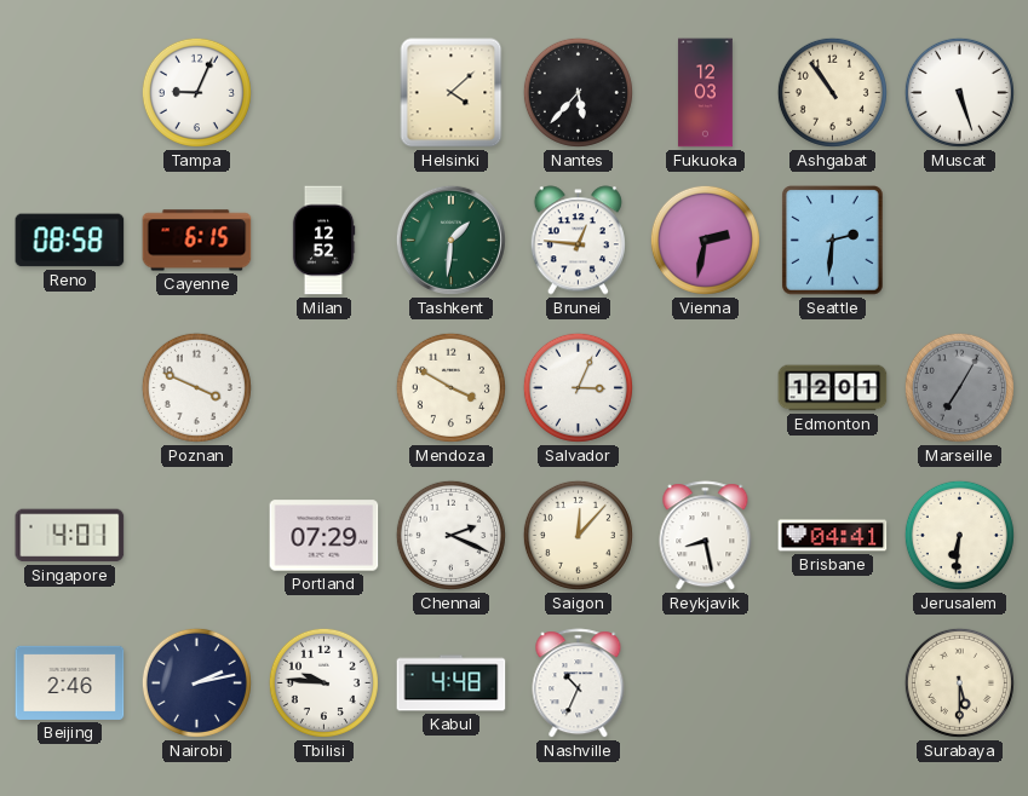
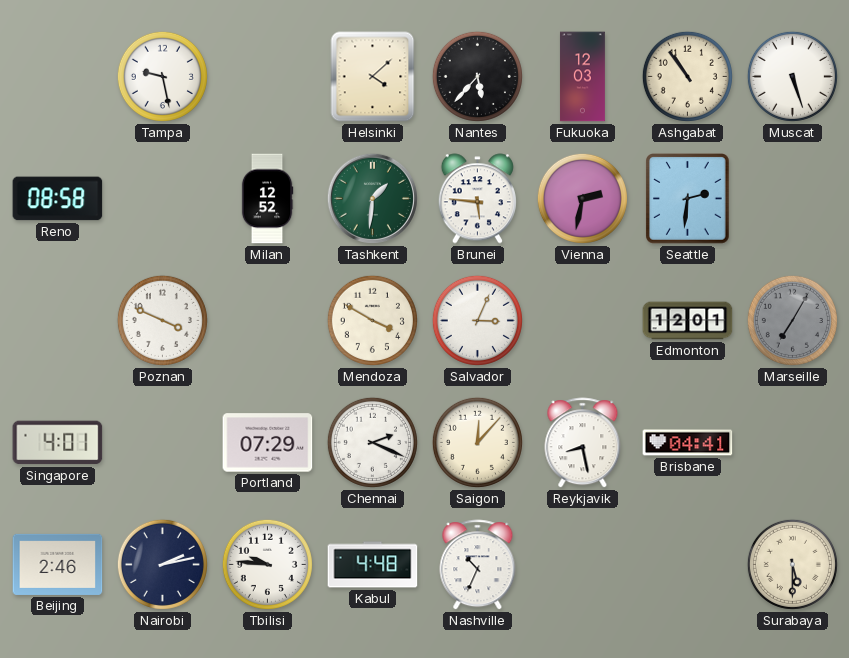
Tampa: 9:04 -> 9:28
Cayenne: 6:15 -> none
Brunei: 12:46 -> 5:46
Jerusalem: 6:31 -> none
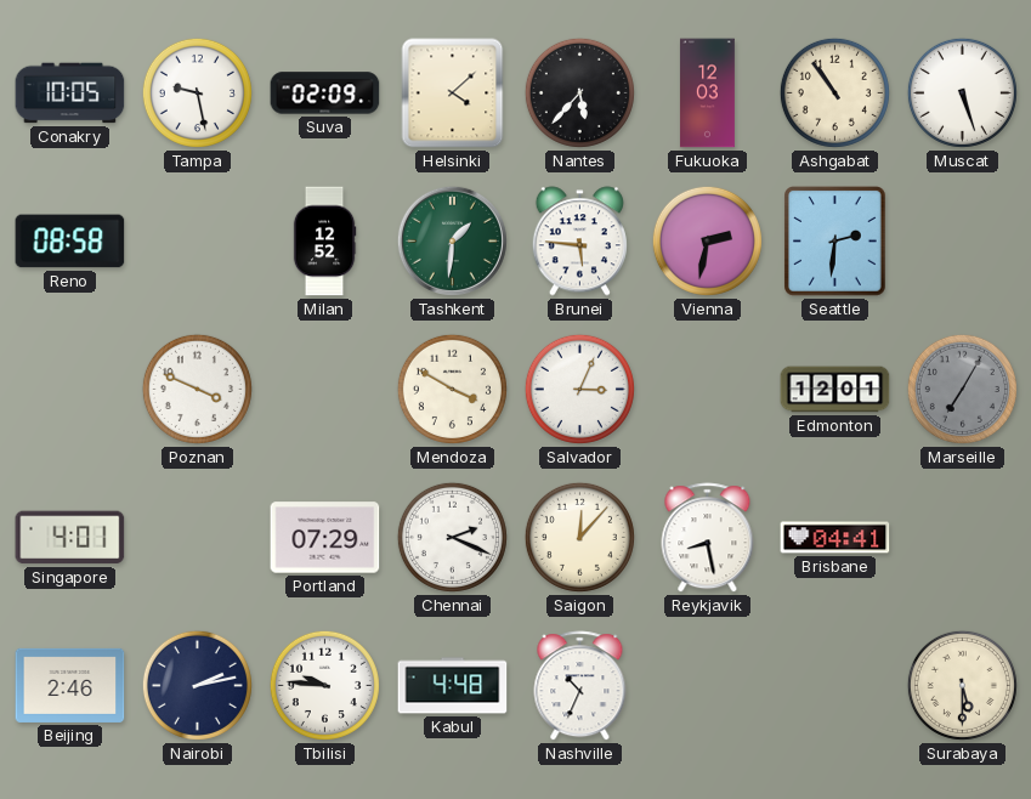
Conakry: none -> 10:05
Suva: none -> 02:09
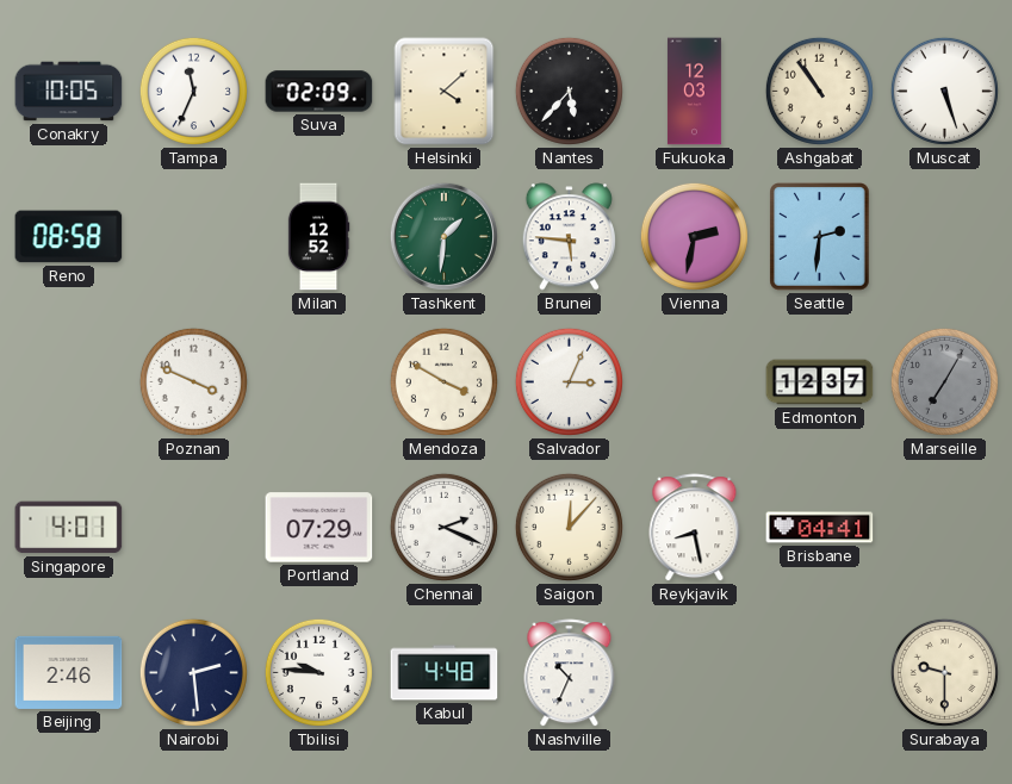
Tampa: 9:28 -> 11:34
Edmonton: 12:01 -> 12:37
Nairobi: 2:13 -> 2:29
Surabaya: 5:30 -> 9:30
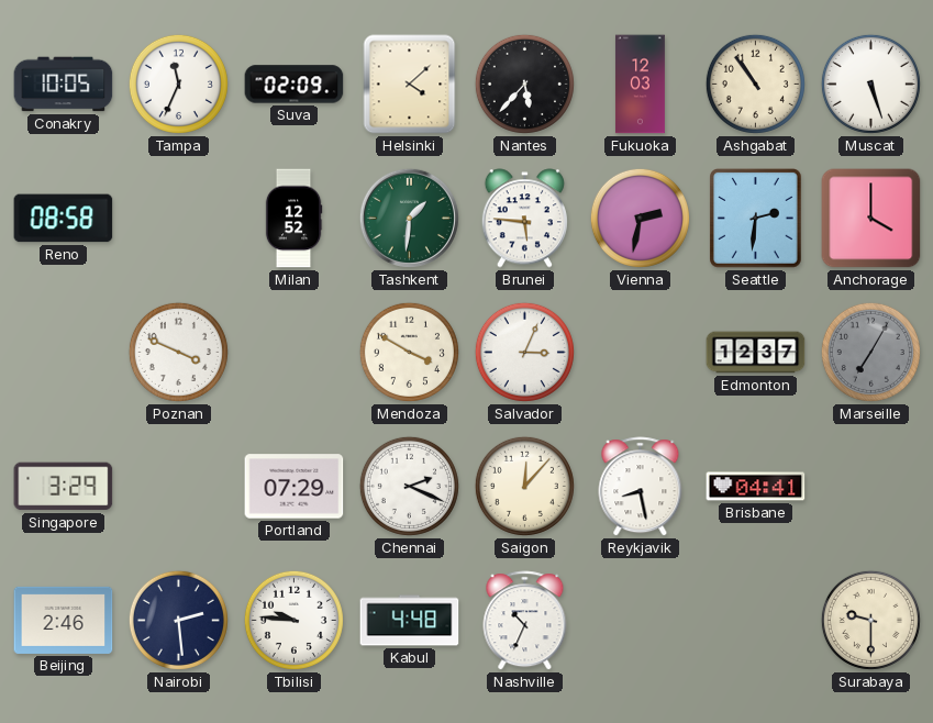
Anchorage: none -> 4:00
Singapore: 4:01 -> 3:29
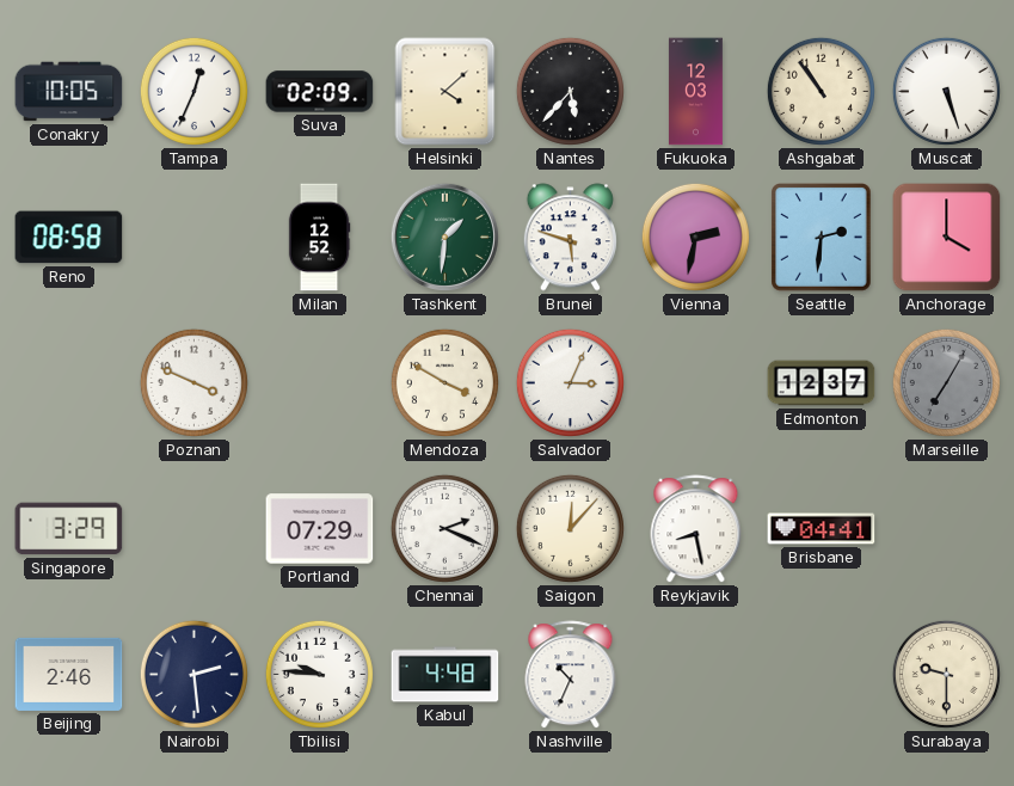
Tampa: 11:34 -> 12:34
Brunei: 5:46 -> 5:48
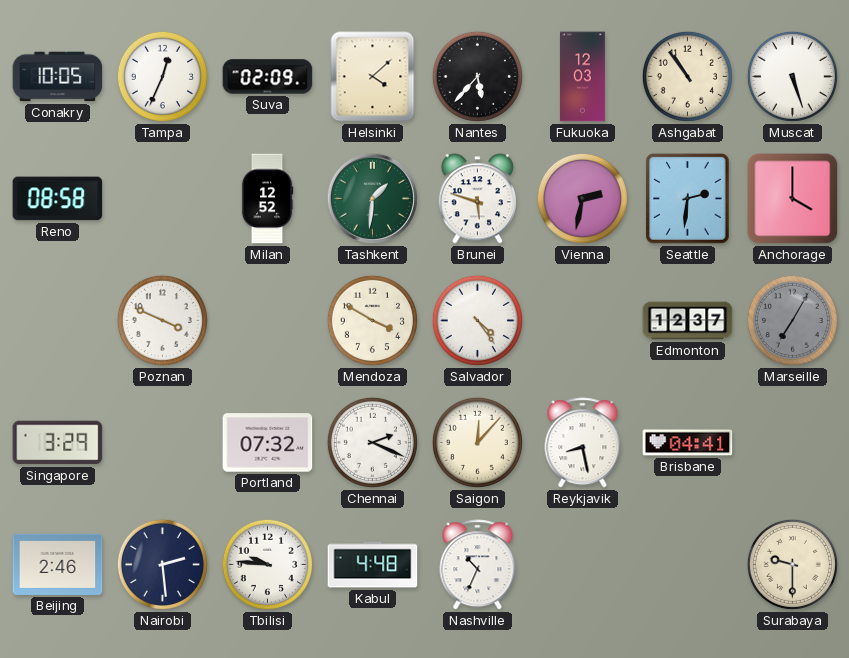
Salvador: 3:04 -> 4:24
Portland: 07:29 -> 07:32
